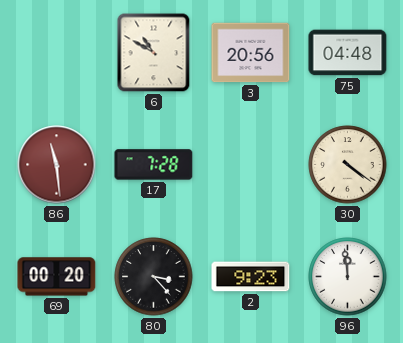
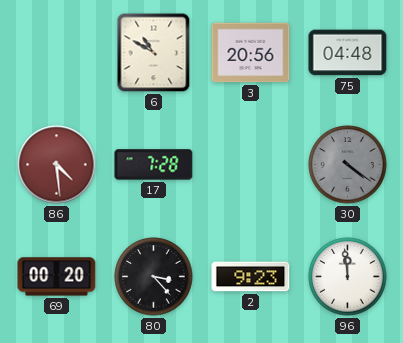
86: 11:29 -> 4:29
30 dial: cream -> grey
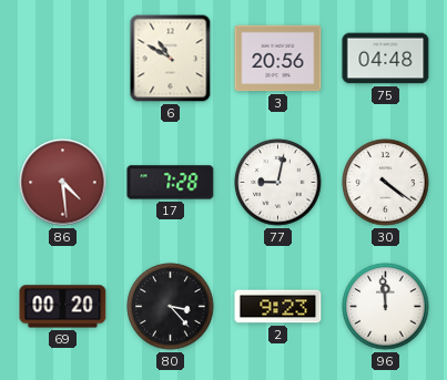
77: none -> 9:02
30 dial: grey -> white
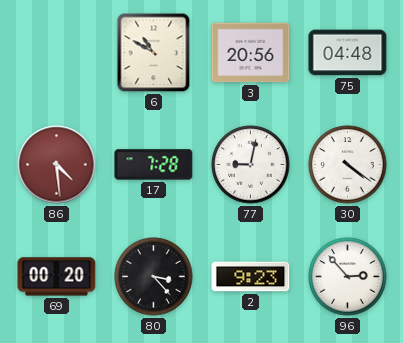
96: 11:59 -> 2:53
